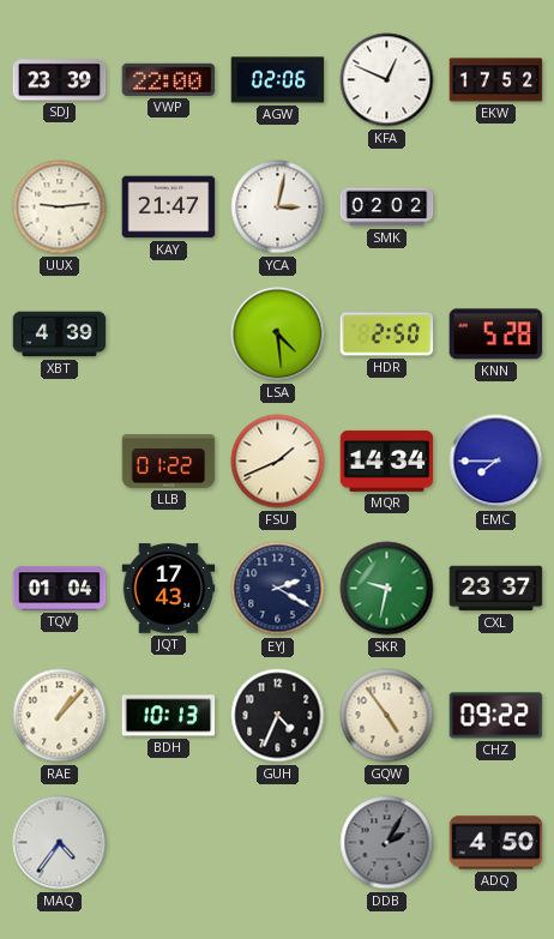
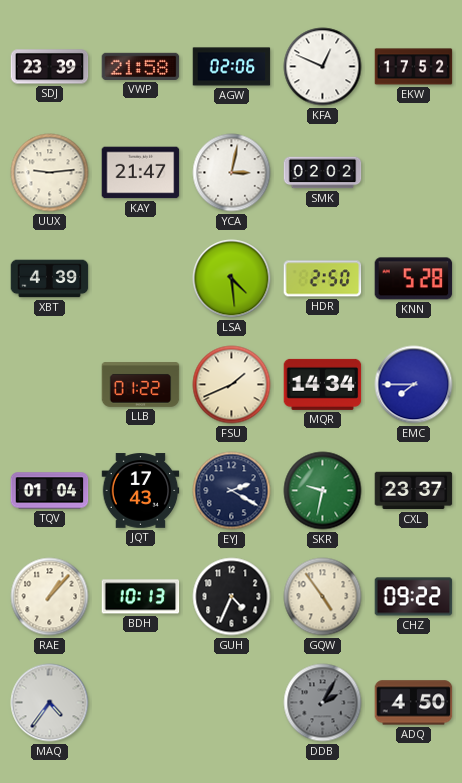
VWP: 22:00 -> 21:58
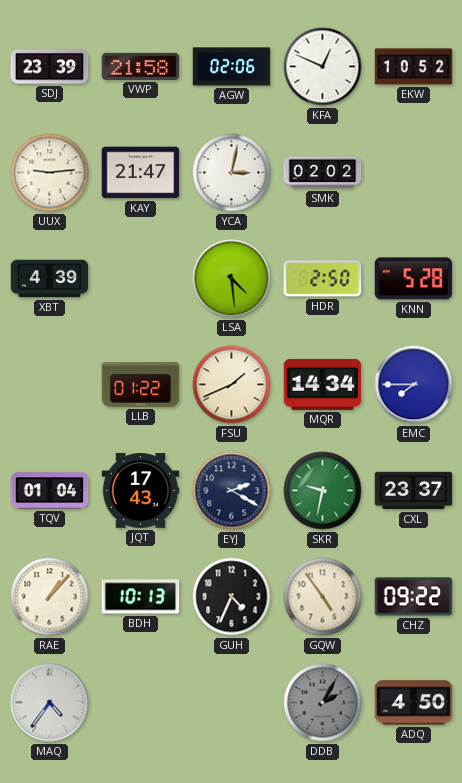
EKW: 17:52 -> 10:52
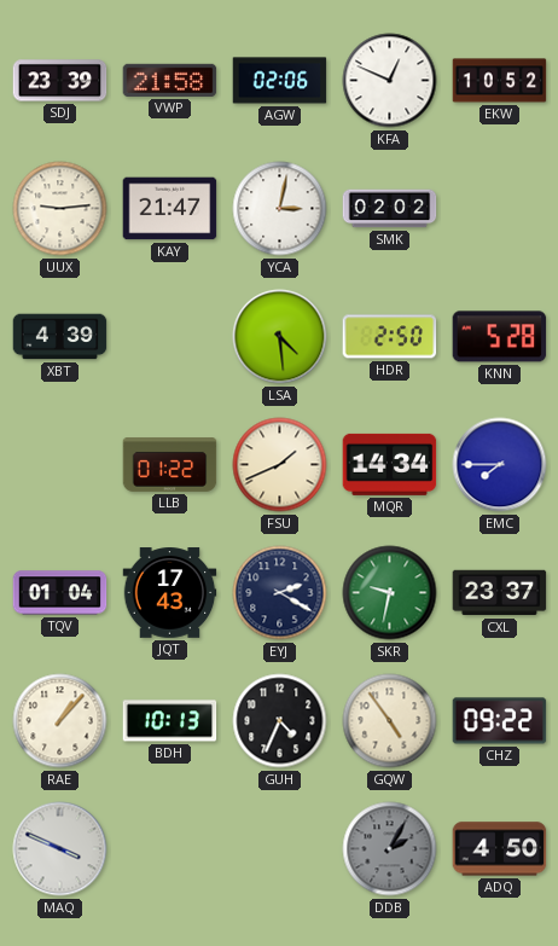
MAQ: 4:36 -> 3:49
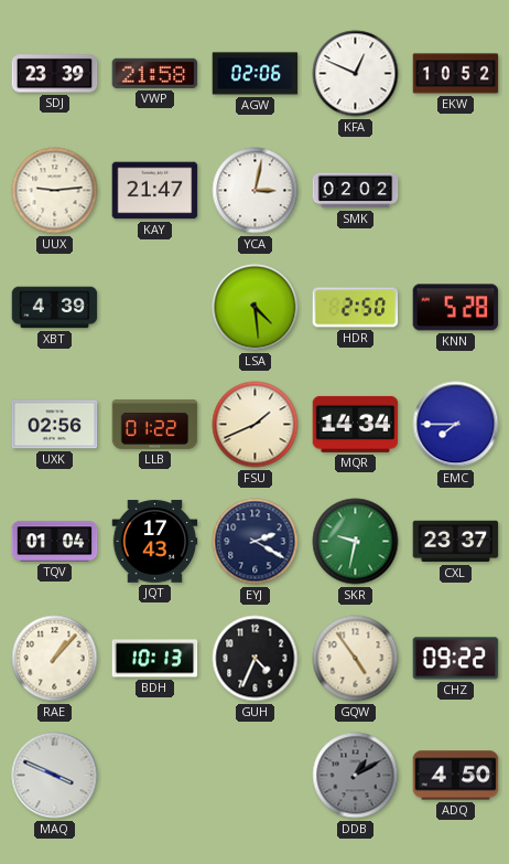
UXK: none -> 02:56
DDB: 2:05 -> 1:10
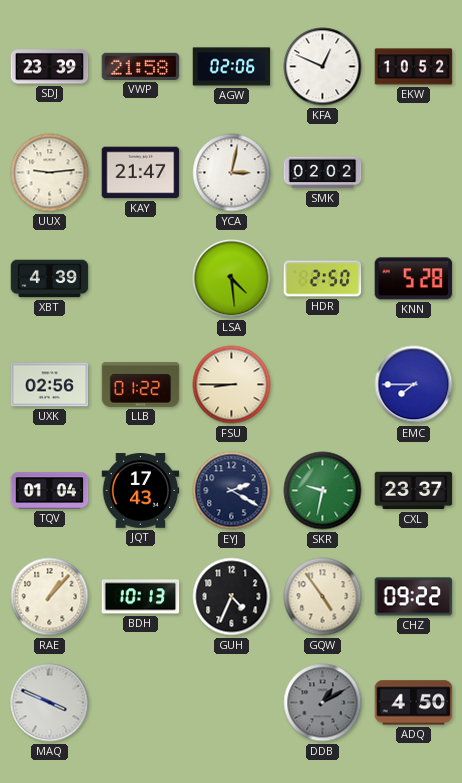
FSU: 1:41 -> 8:45
MQR: 14:34 -> none
